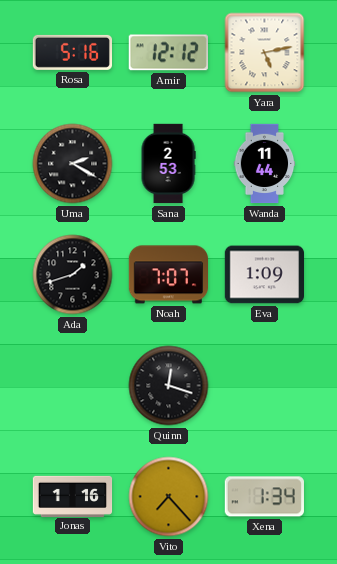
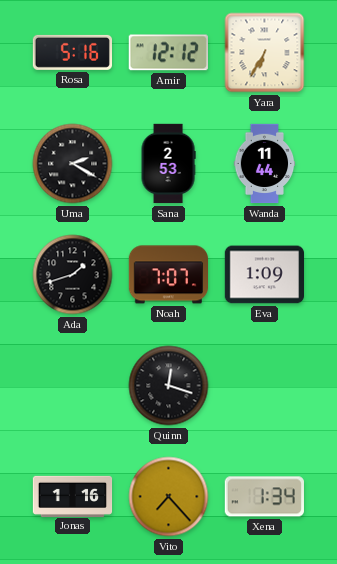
Yara: 5:13 -> 6:35
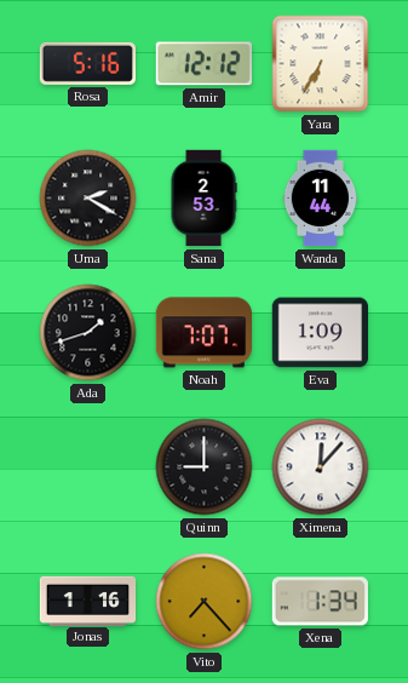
Quinn: 12:18 -> 9:00
Ximena: none -> 12:07
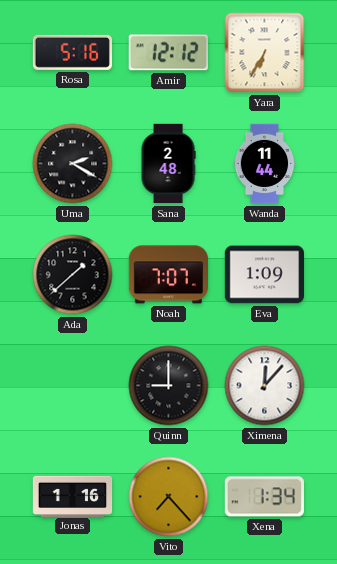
Sana: 2:53 -> 2:48
Ada: 1:42 -> 1:38
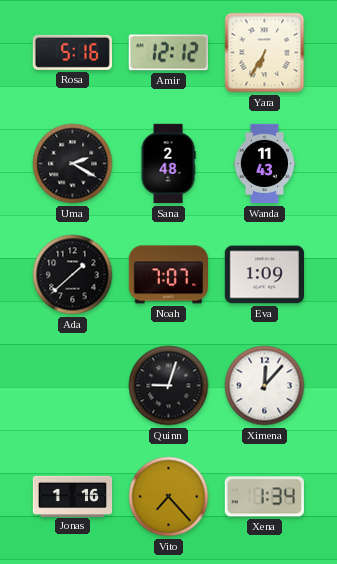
Wanda: 11:44 -> 11:43
Quinn: 9:00 -> 9:03
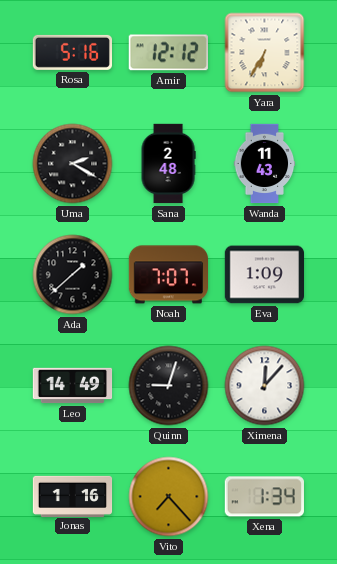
Leo: none -> 14:49
